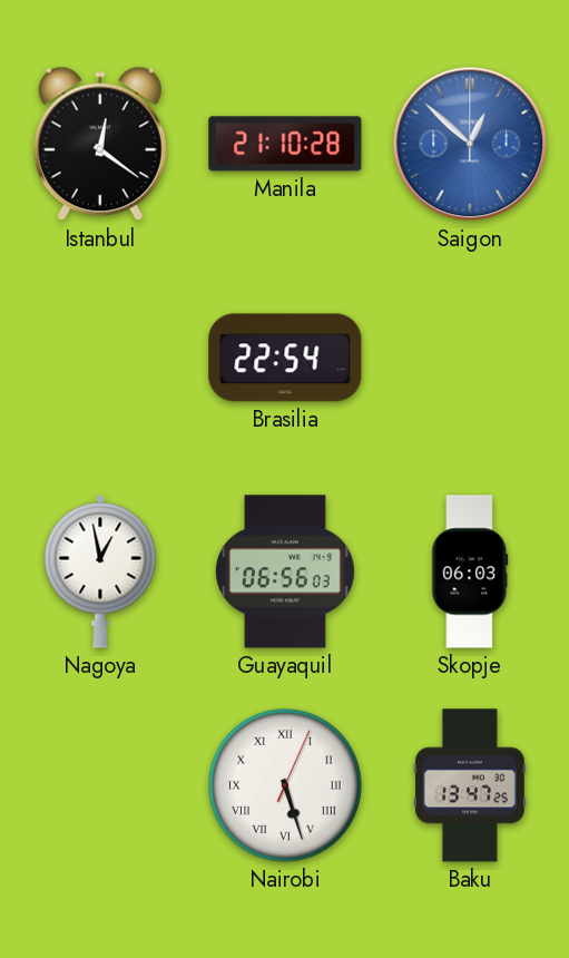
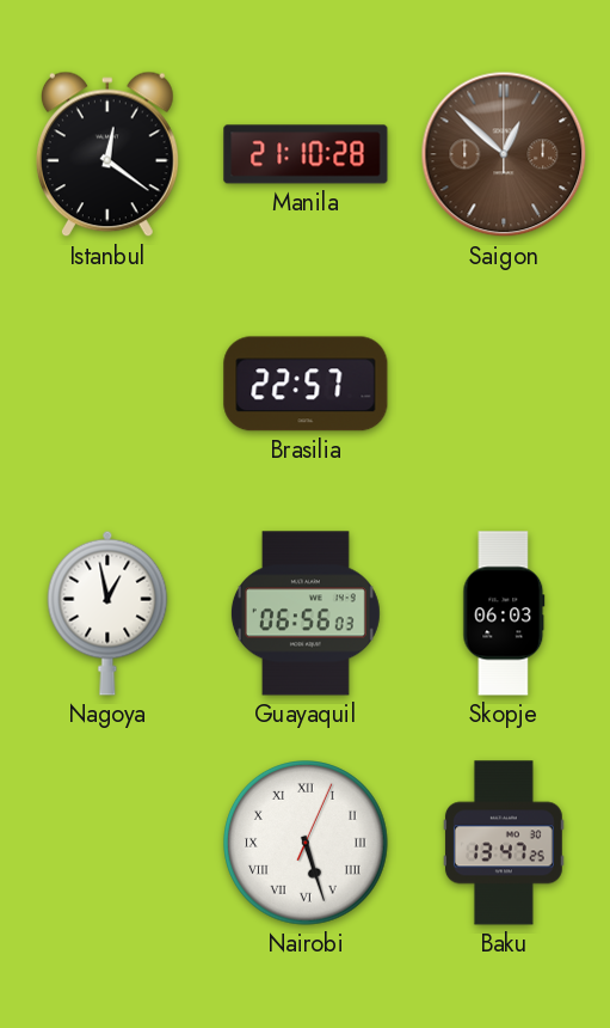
Saigon dial: blue -> brown
Brasilia: 22:54 -> 22:57
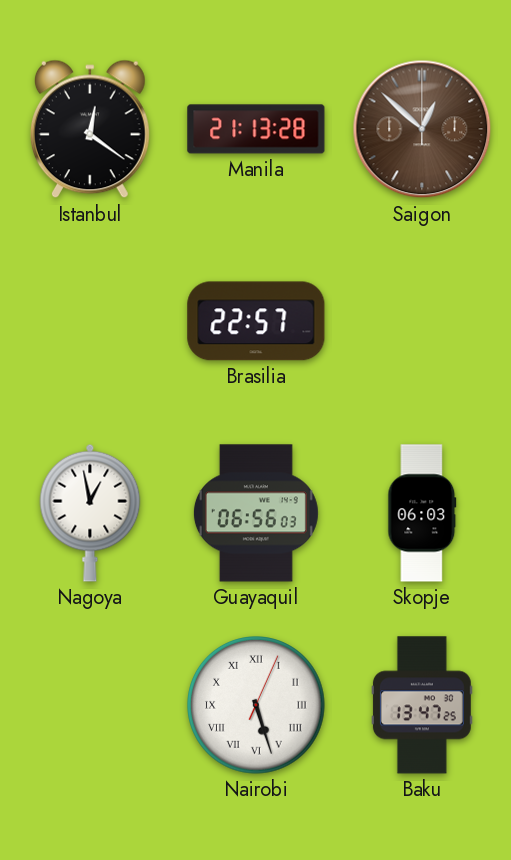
Manila: 21:10 -> 21:13
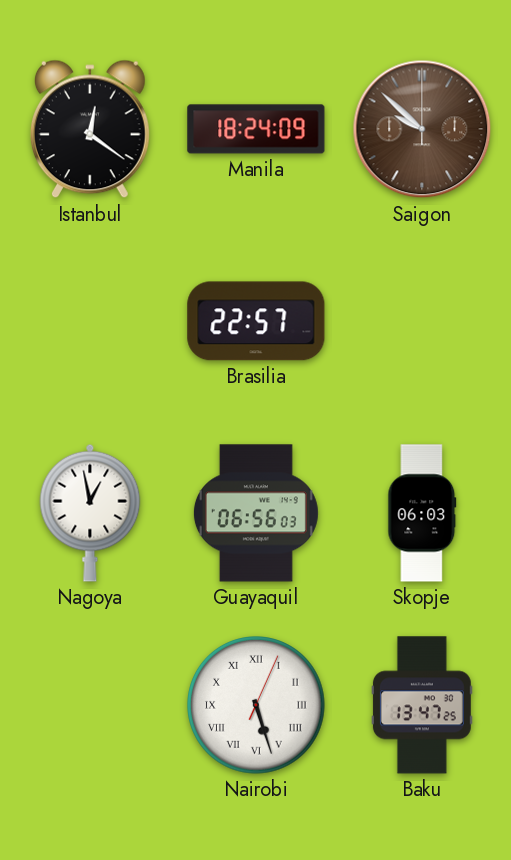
Manila: 21:13 -> 18:24
Saigon: 12:52 -> 9:52
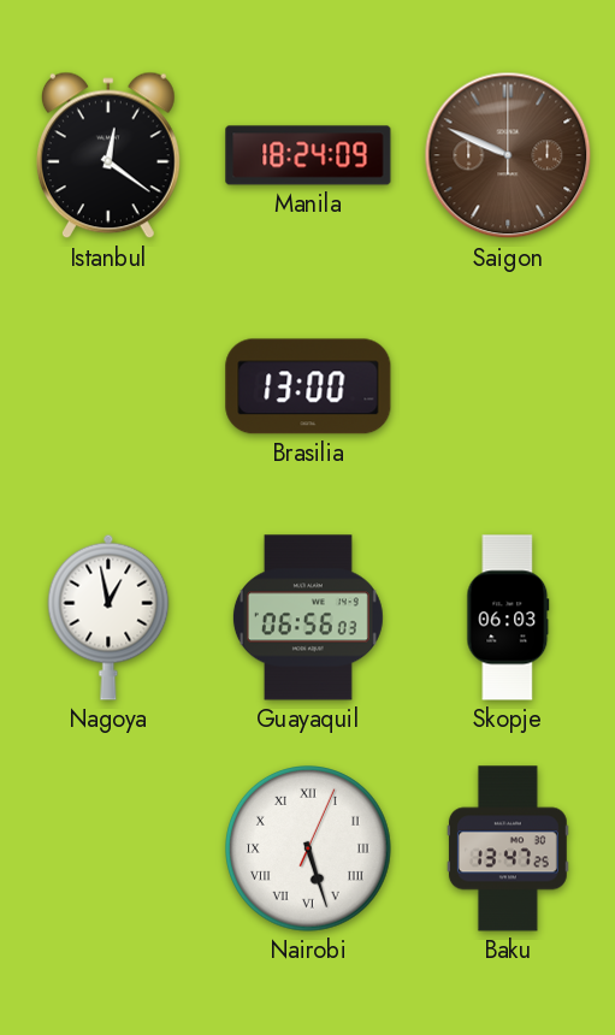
Saigon: 9:52 -> 9:49
Brasilia: 22:57 -> 13:00
